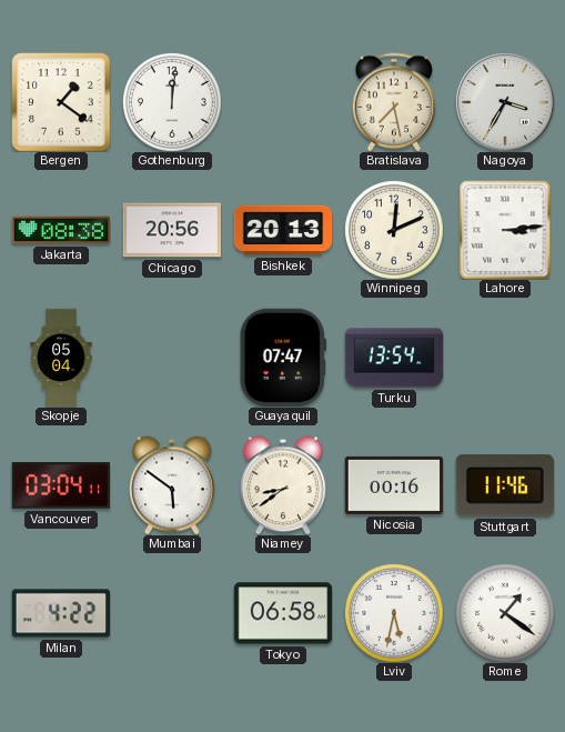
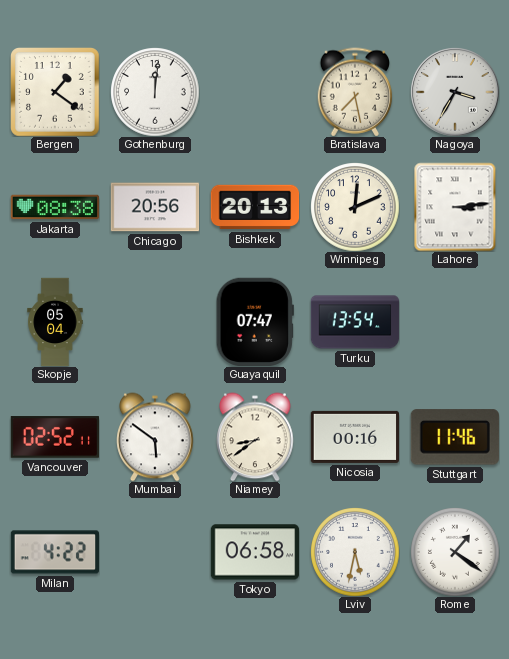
Vancouver: 03:04 -> 02:52
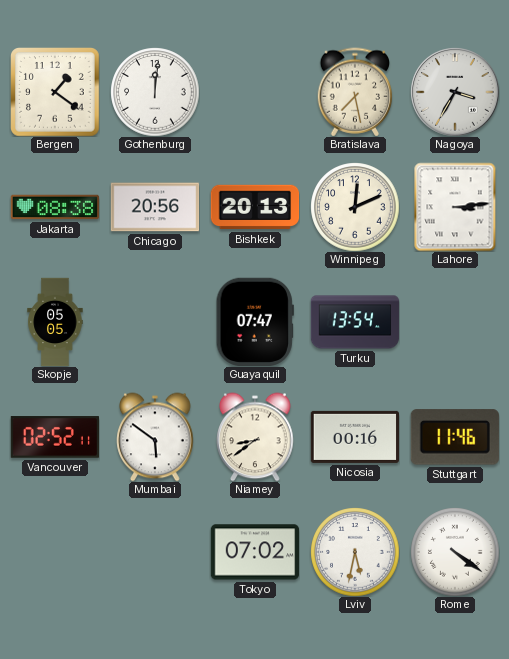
Skopje: 05:04 -> 05:05
Milan: 4:22 -> none
Tokyo: 06:58 -> 07:02
Rome: 1:21 -> 4:21
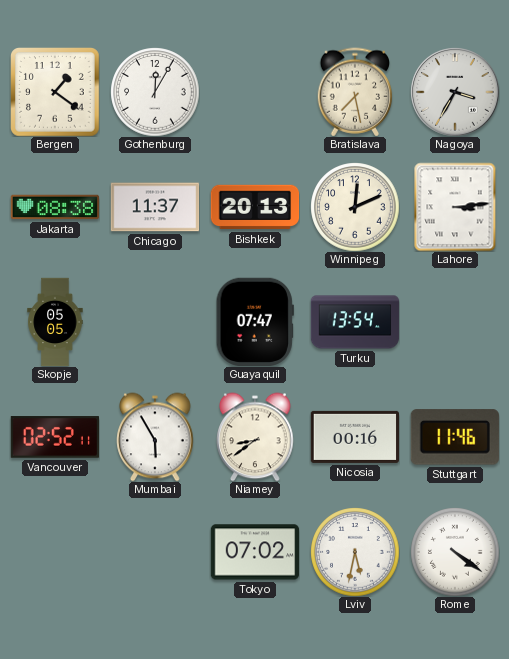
Gothenburg: 12:01 -> 12:05
Chicago: 20:56 -> 11:37
Mumbai: 5:51 -> 5:55
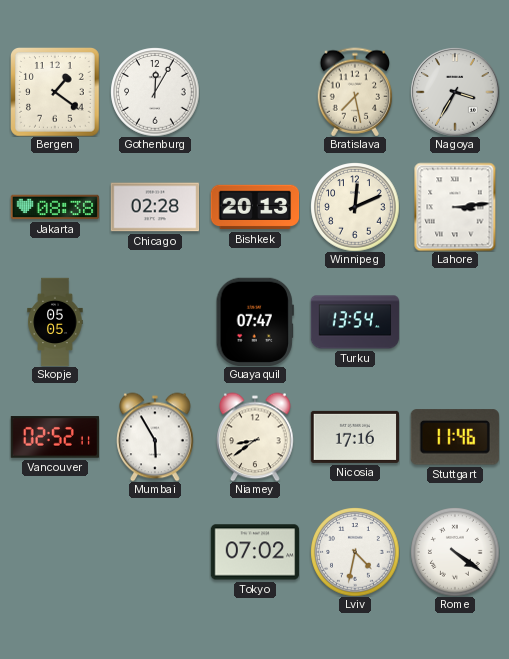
Chicago: 11:37 -> 02:28
Nicosia: 00:16 -> 17:16
Lviv: 5:32 -> 4:32
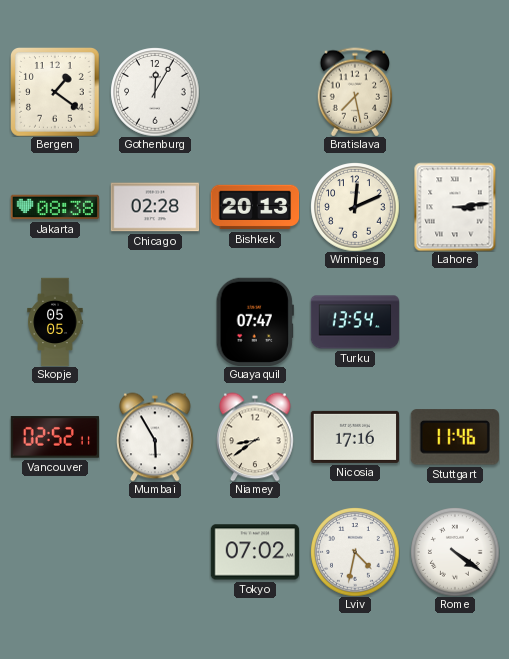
Nagoya: 3:35 -> none
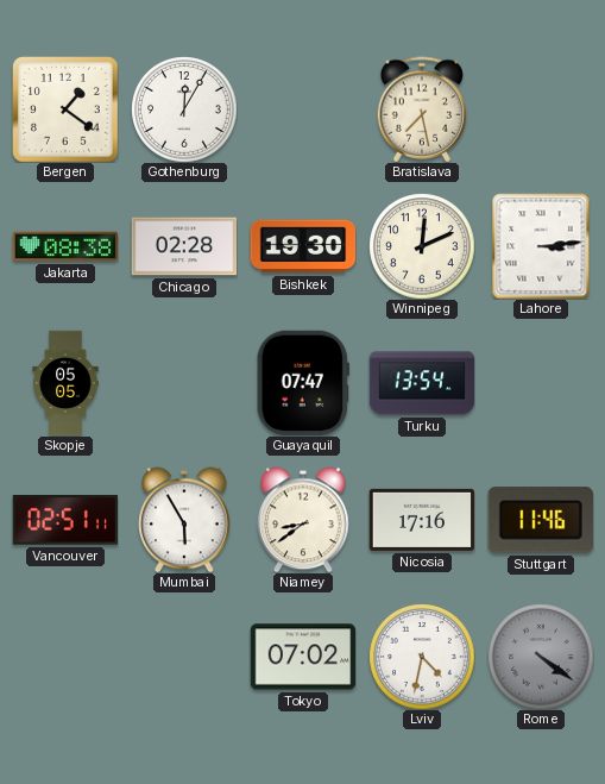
Bishkek: 20:13 -> 19:30
Vancouver: 02:52 -> 02:51
Rome dial: white -> grey
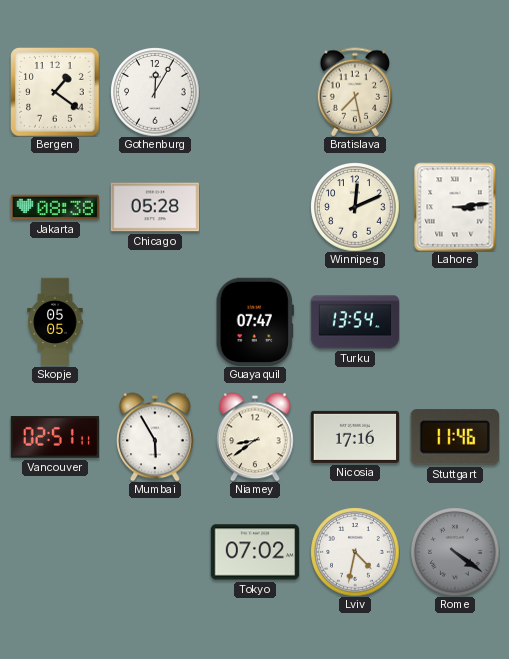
Chicago: 02:28 -> 05:28
Bishkek: 19:30 -> none
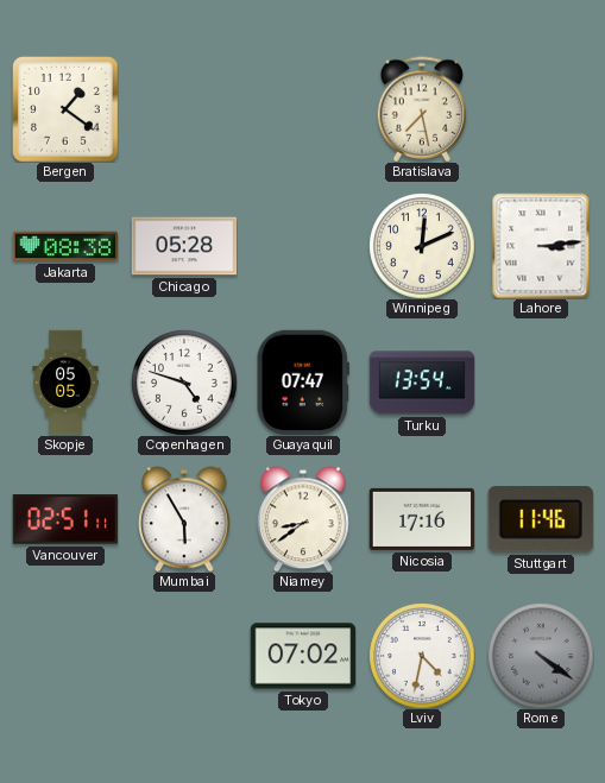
Gothenburg: 12:05 -> none
Copenhagen: none -> 4:48
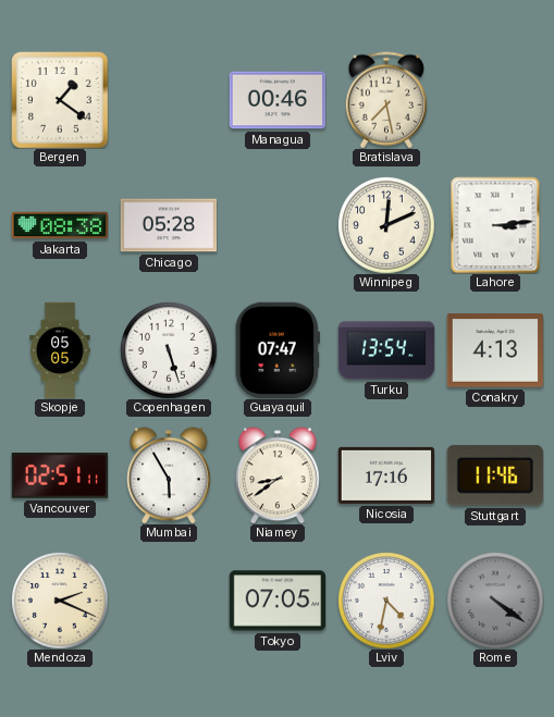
Managua: none -> 00:46
Copenhagen: 4:48 -> 5:27
Conakry: none -> 4:13
Mendoza: none -> 2:19
Tokyo: 07:02 -> 07:05
